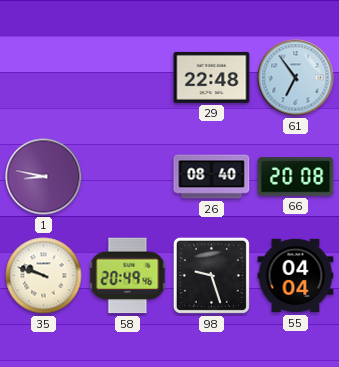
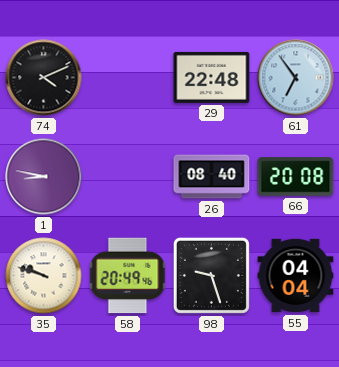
74: none -> 4:11
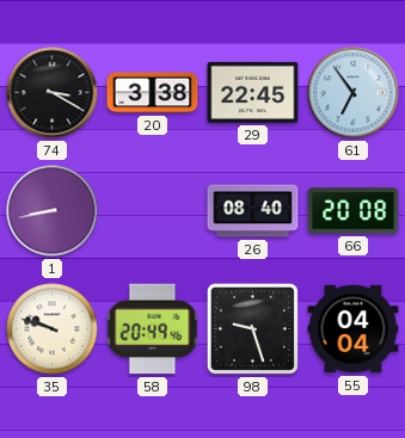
74: 4:11 -> 3:20
20: none -> 3:38
29: 22:48 -> 22:45
1: 8:47 -> 8:43
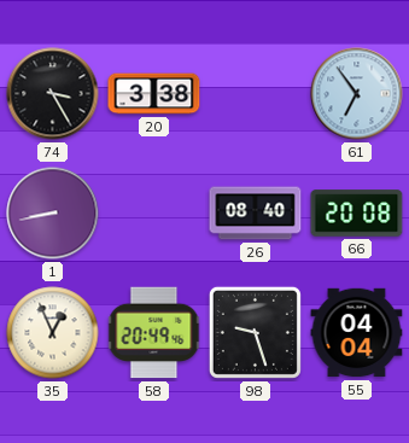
74: 3:20 -> 3:25
29: 22:45 -> none
35: 9:48 -> 12:56
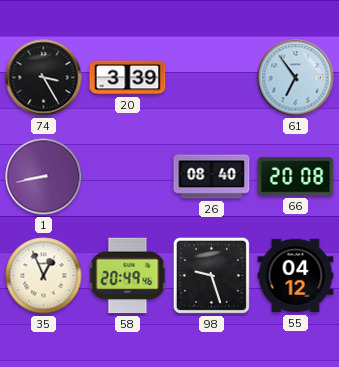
20: 3:38 -> 3:39
55: 04:04 -> 04:12
